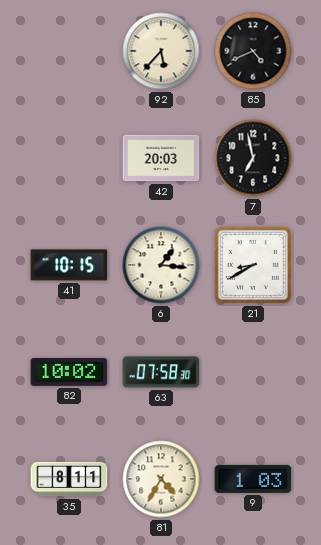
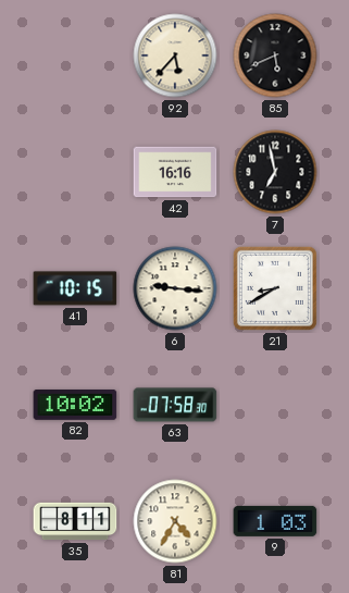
85: 4:41 -> 5:41
42: 20:03 -> 16:16
6: 1:16 -> 9:16
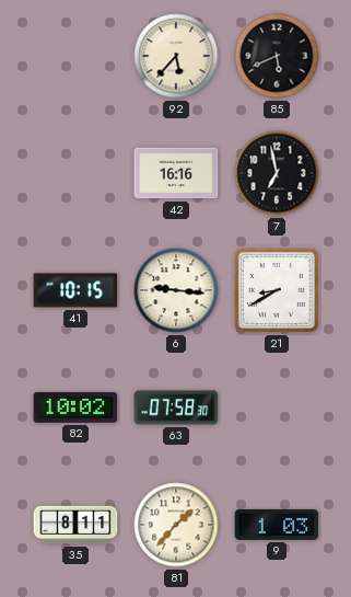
81: 4:35 -> 1:37
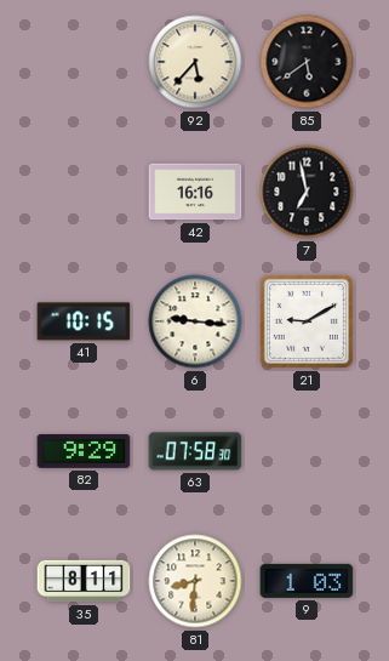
85: 5:41 -> 5:39
21: 8:40 -> 9:10
82: 10:02 -> 9:29
81: 1:37 -> 8:31
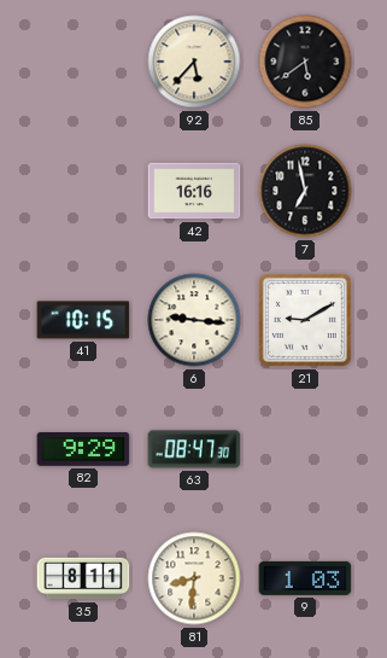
63: 07:58 -> 08:47
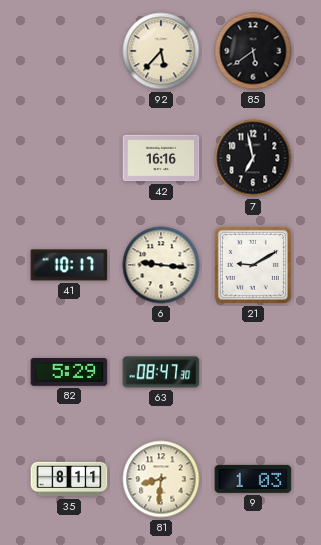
41: 10:15 -> 10:17
82: 9:29 -> 5:29
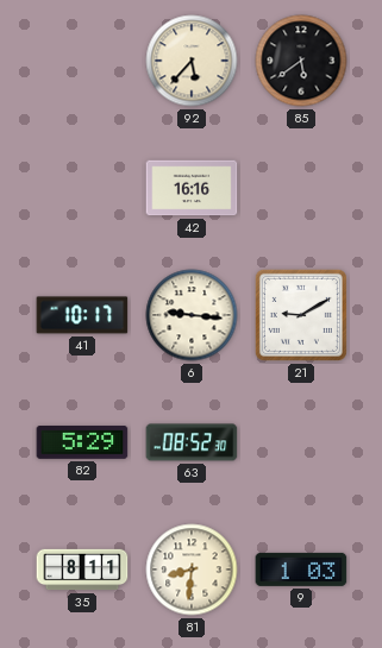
7: 6:58 -> none
63: 08:47 -> 08:52
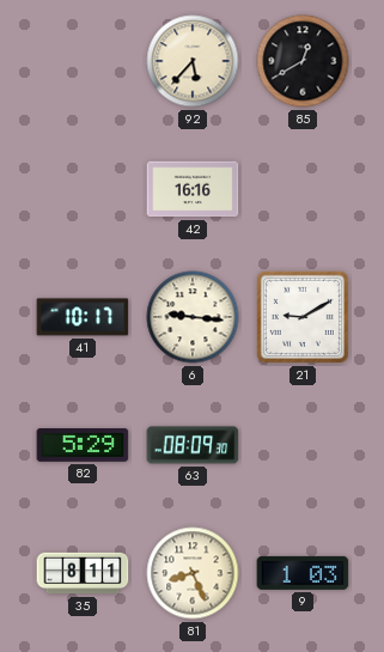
85: 5:39 -> 12:40
63: 08:52 -> 08:09
81: 8:31 -> 8:26
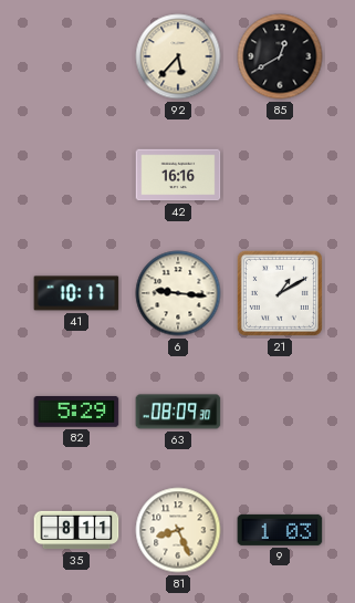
21: 9:10 -> 1:10
